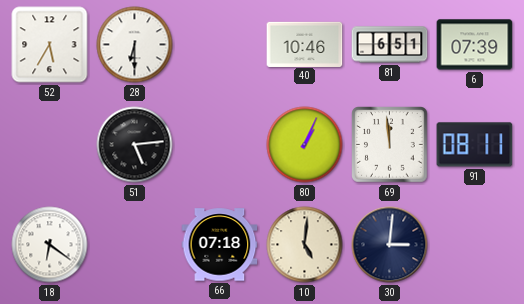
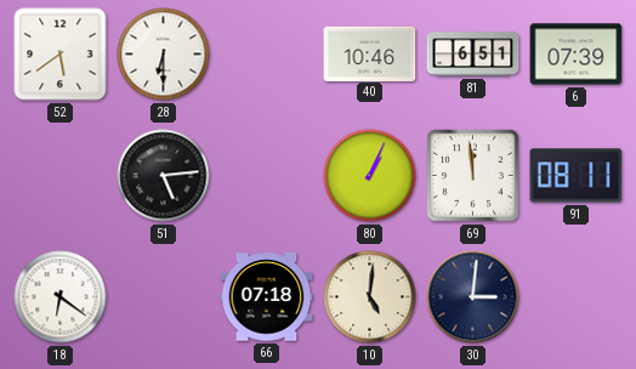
52: 5:35 -> 5:39
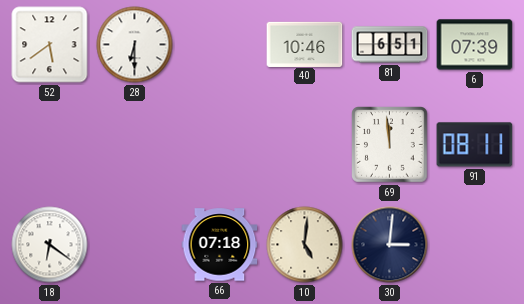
51: 5:14 -> none
80: 1:04 -> none
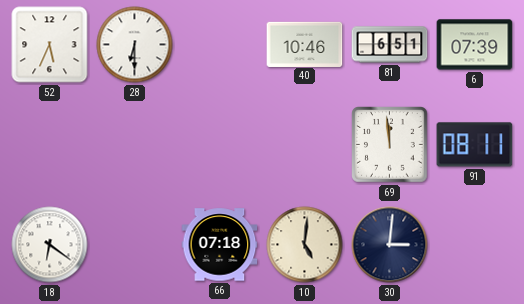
52: 5:39 -> 5:34
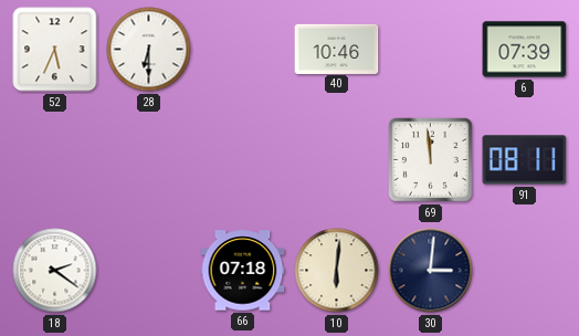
81: 6:51 -> none
18: 6:21 -> 2:21
10: 5:01 -> 6:01
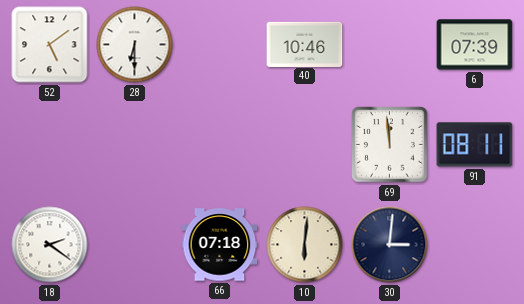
52: 5:34 -> 5:09
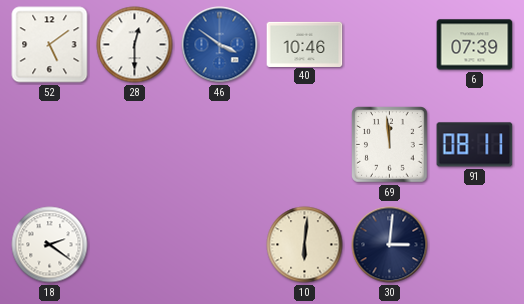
28: 6:30 -> 12:30
46: none -> 3:51
66: 07:18 -> none
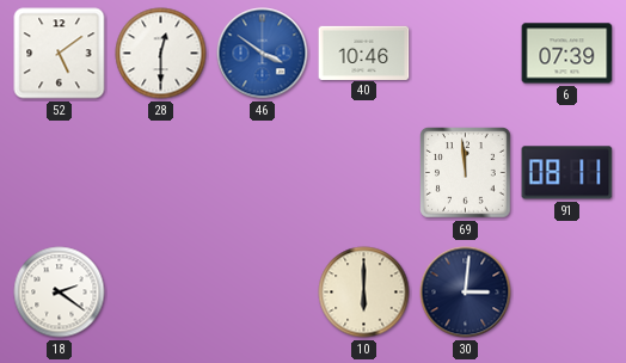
10: 6:01 -> 6:00
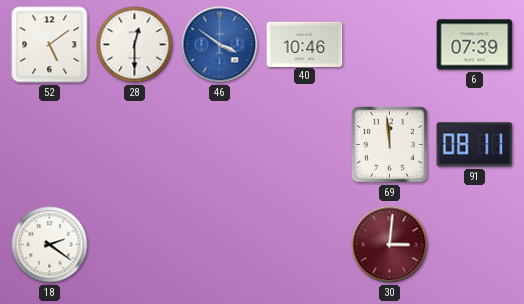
10: 6:00 -> none
30 dial: navy -> burgundy
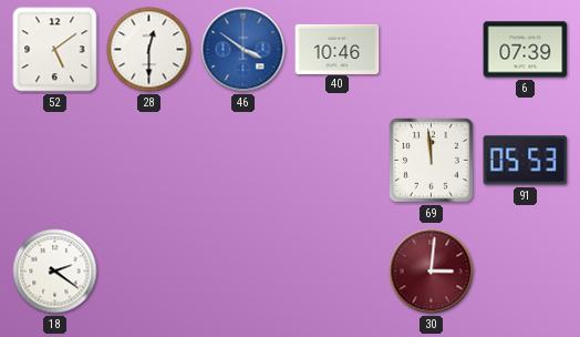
91: 08:11 -> 05:53
